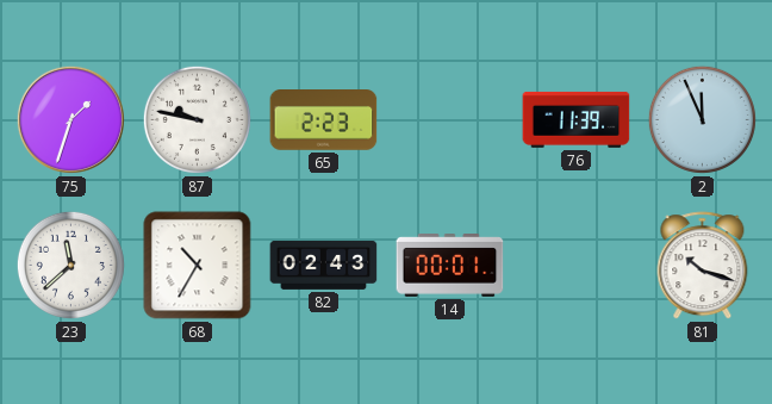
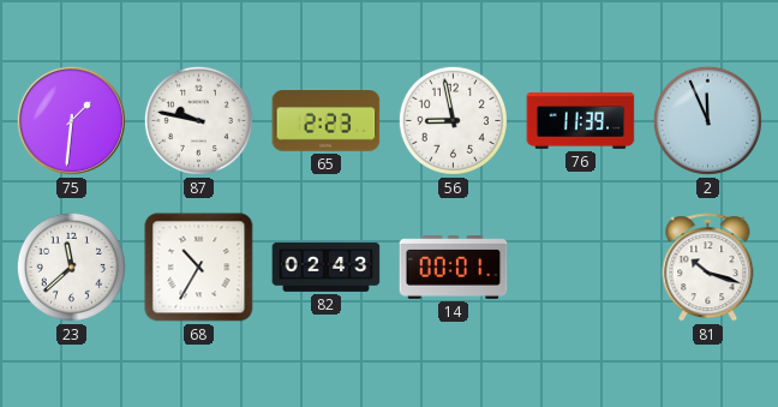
75: 1:33 -> 1:31
56: none -> 8:58
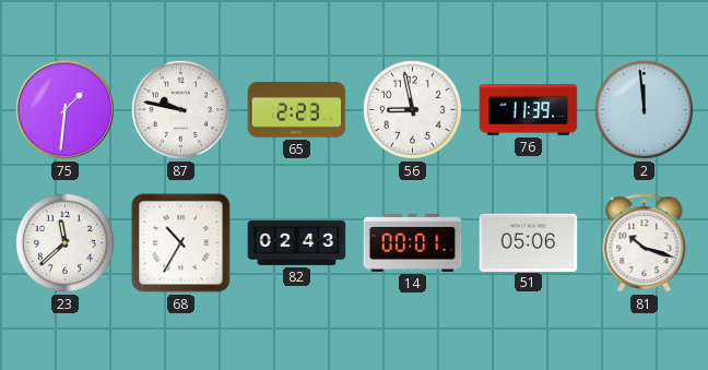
2: 11:56 -> 11:59
51: none -> 05:06
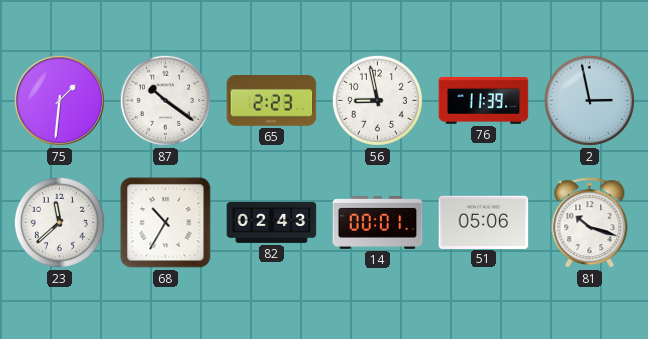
87: 9:47 -> 10:21
2: 11:59 -> 2:58
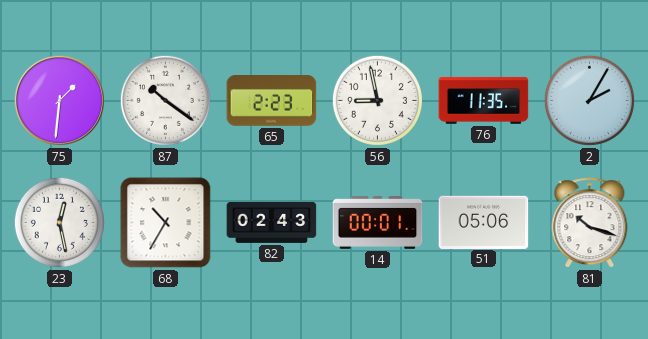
76: 11:39 -> 11:35
2: 2:58 -> 2:05
23: 11:38 -> 12:28
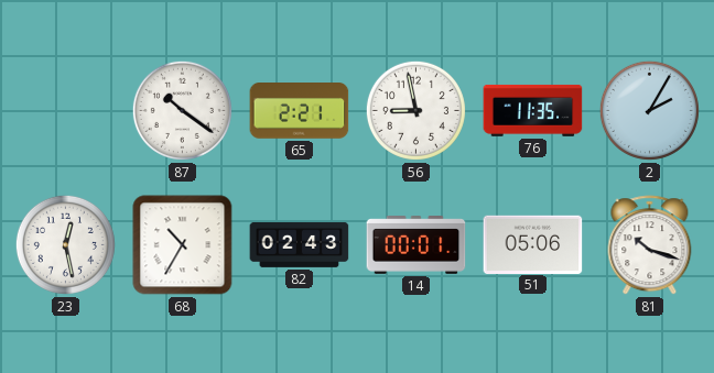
75: 1:31 -> none
65: 2:23 -> 2:21
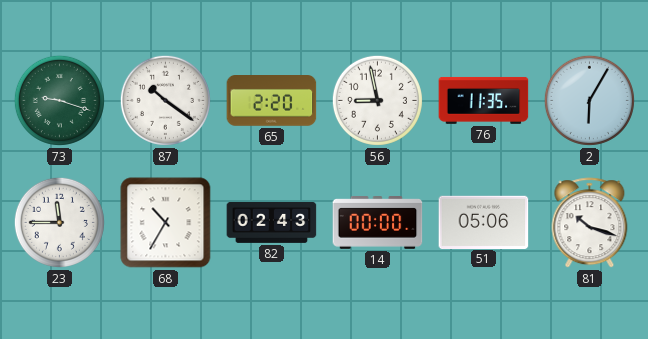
73: none -> 9:18
65: 2:21 -> 2:20
2: 2:05 -> 6:05
23: 12:28 -> 11:45
14: 00:01 -> 00:00
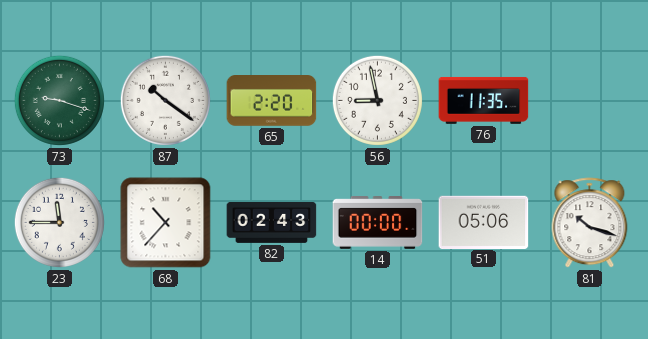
2: 6:05 -> none
68: 10:35 -> 10:37
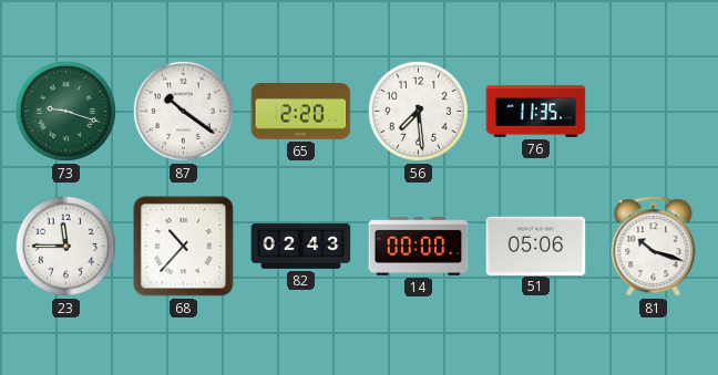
56: 8:58 -> 7:29
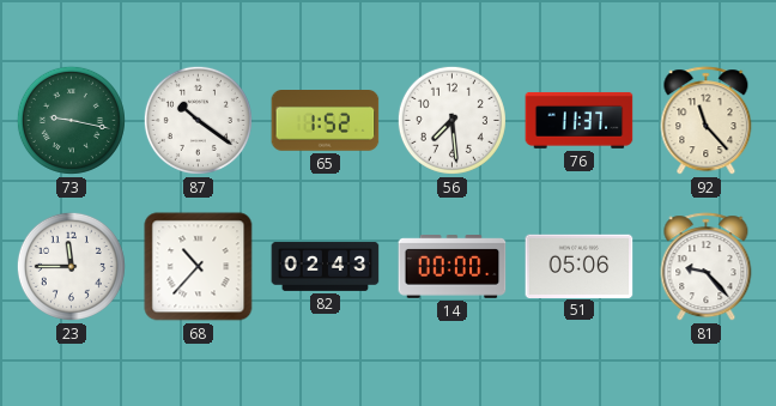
73: 9:18 -> 9:17
65: 2:20 -> 1:52
76: 11:35 -> 11:37
92: none -> 11:23
81: 10:18 -> 9:23
